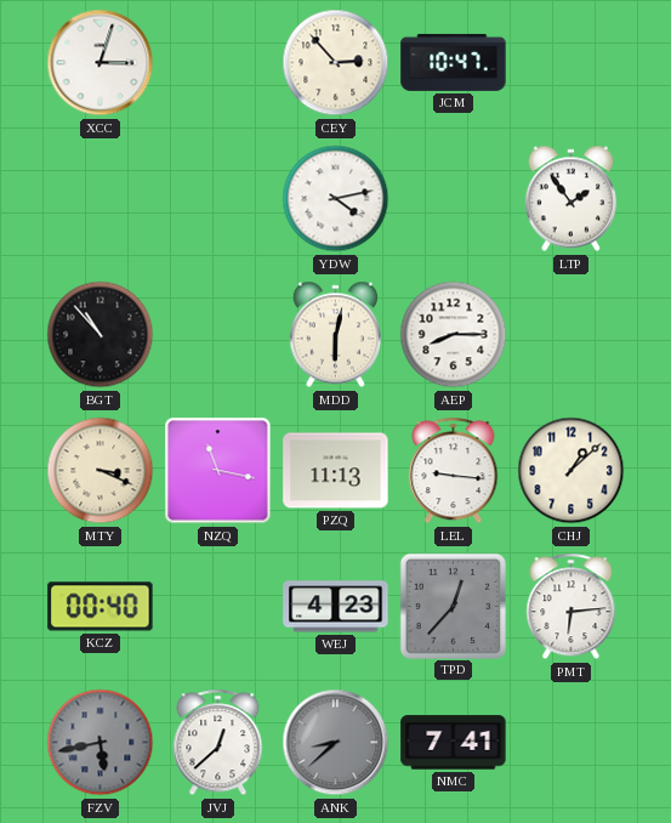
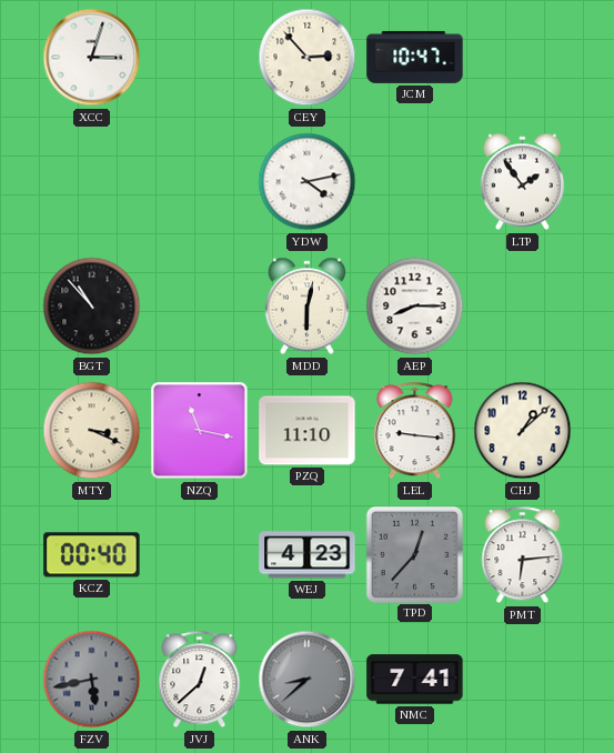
PZQ: 11:13 -> 11:10
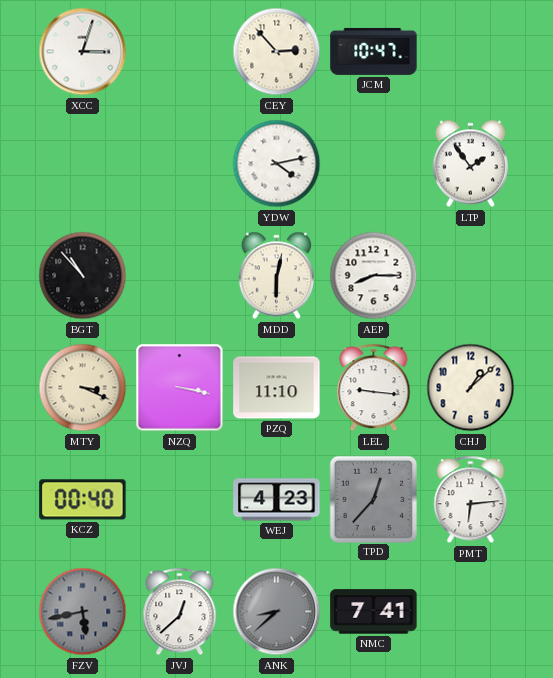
NZQ: 11:17 -> 3:17
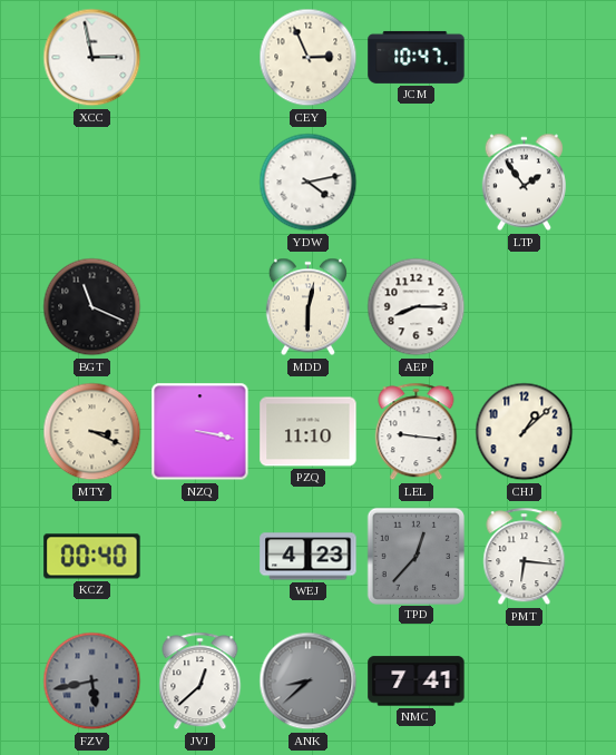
XCC: 3:03 -> 2:58
CEY: 2:53 -> 2:56
BGT: 10:53 -> 11:19
PMT: 6:14 -> 6:16
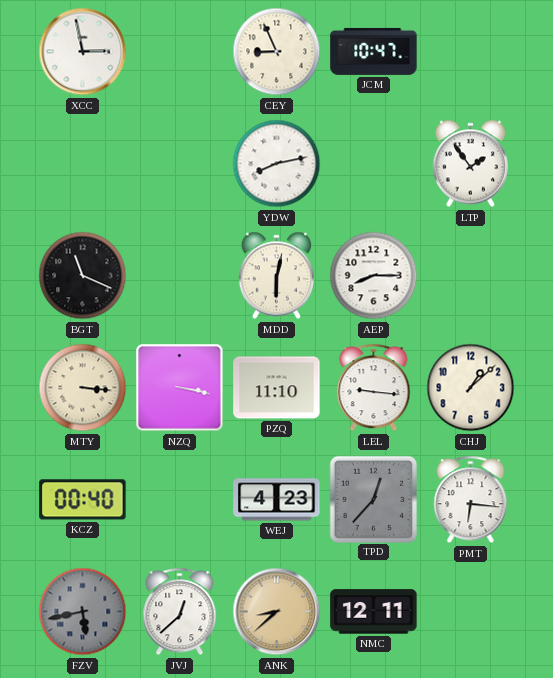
CEY: 2:56 -> 8:56
YDW: 4:13 -> 8:13
MTY: 3:19 -> 3:16
ANK dial: grey -> champagne
NMC: 7:41 -> 12:11
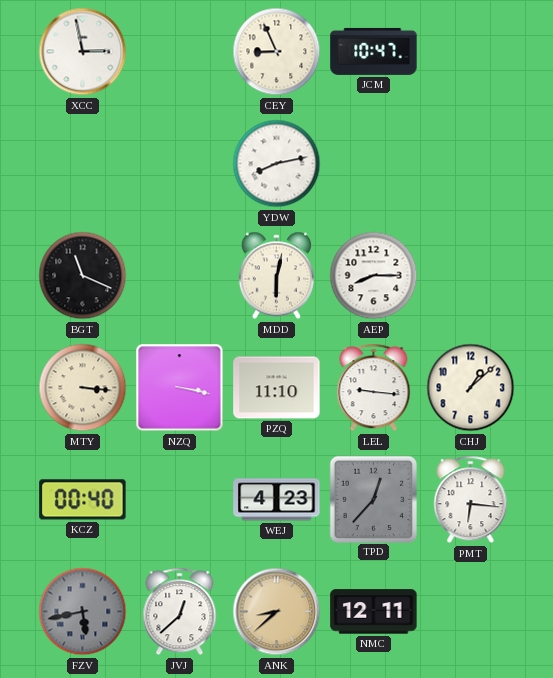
LTP: 1:54 -> none
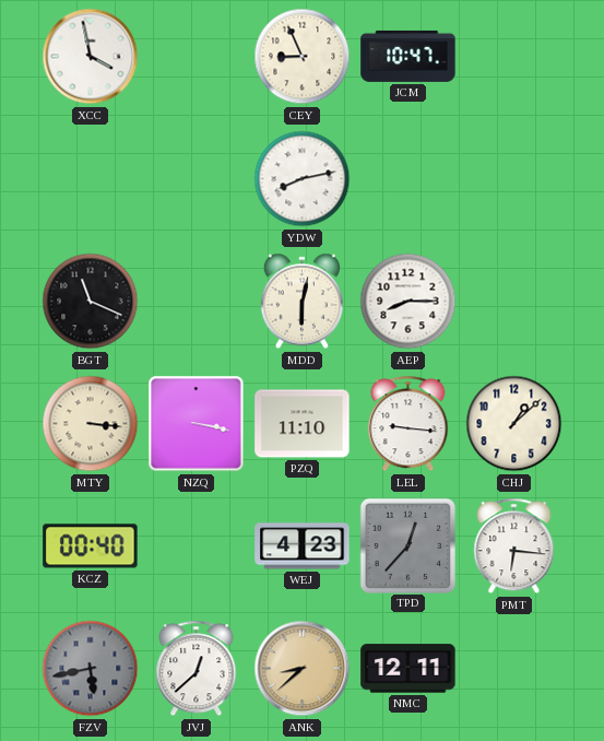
XCC: 2:58 -> 3:58
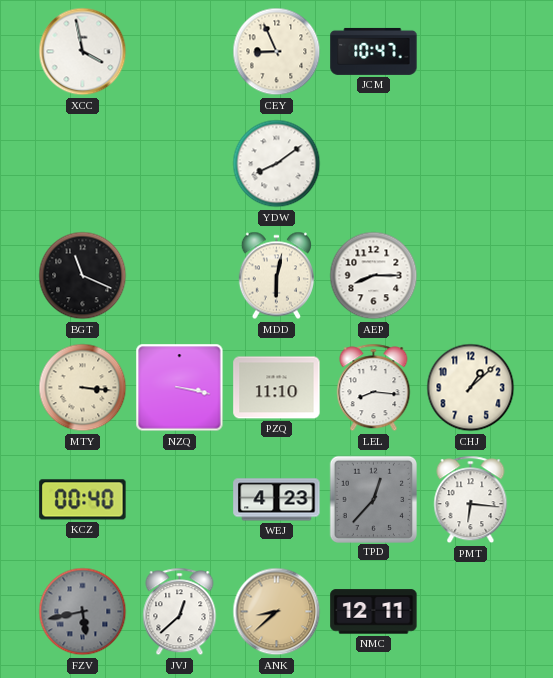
YDW: 8:13 -> 8:09
LEL: 9:16 -> 8:16
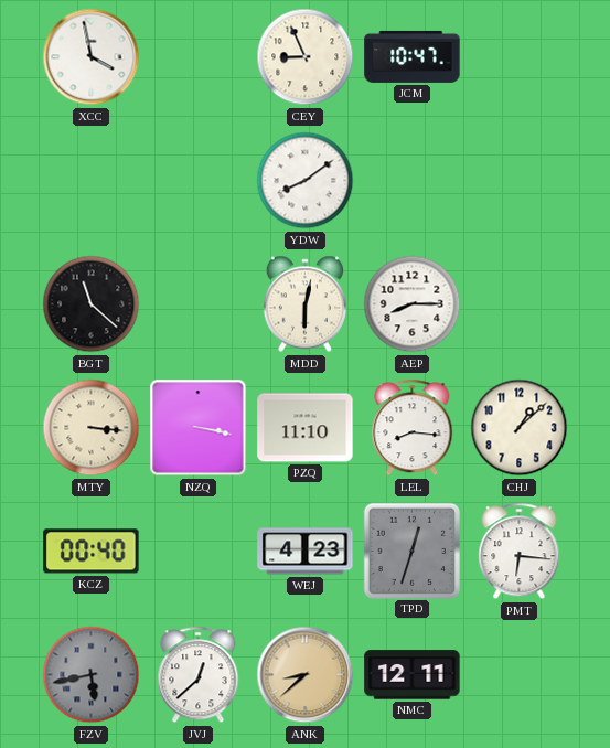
BGT: 11:19 -> 11:22
TPD: 12:37 -> 12:33
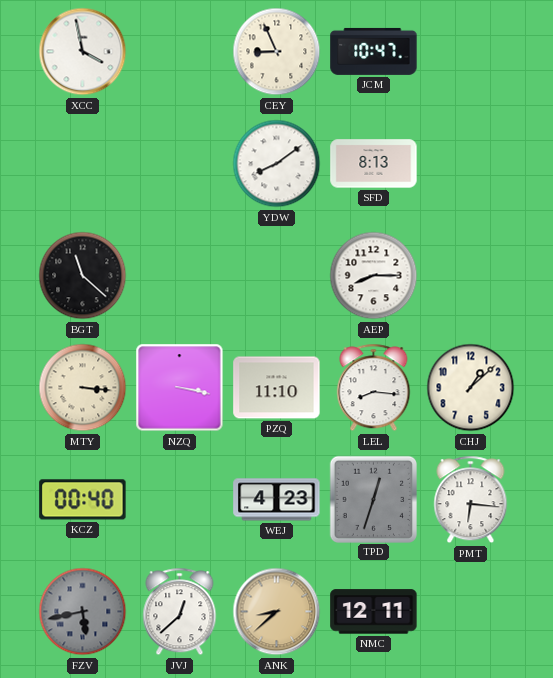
SFD: none -> 8:13
MDD: 6:02 -> none
